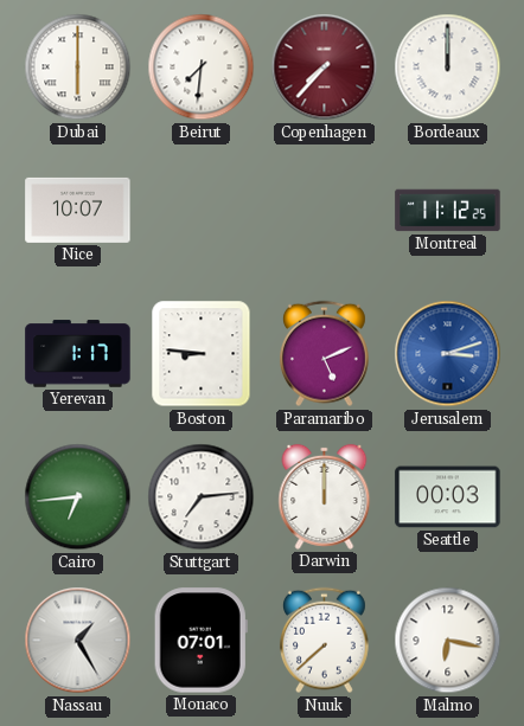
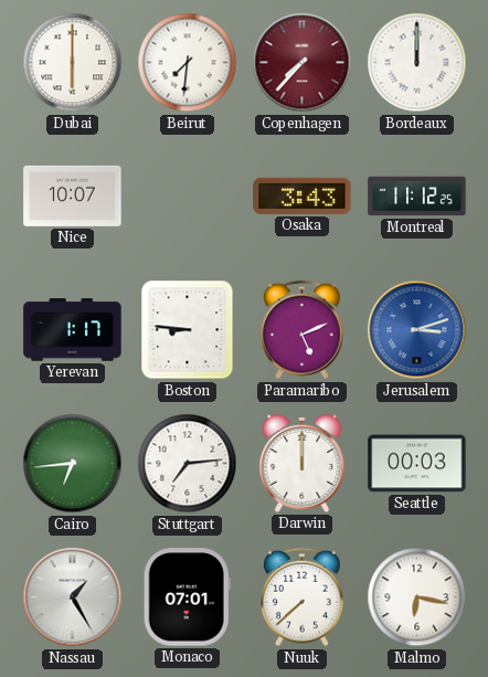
Osaka: none -> 3:43
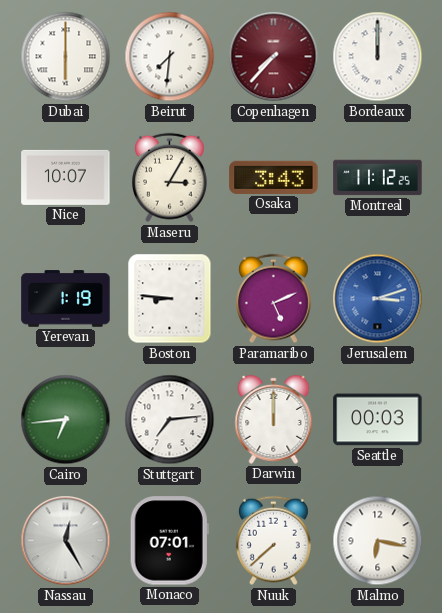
Maseru: none -> 3:05
Yerevan: 1:17 -> 1:19
Nassau: 1:25 -> 12:25
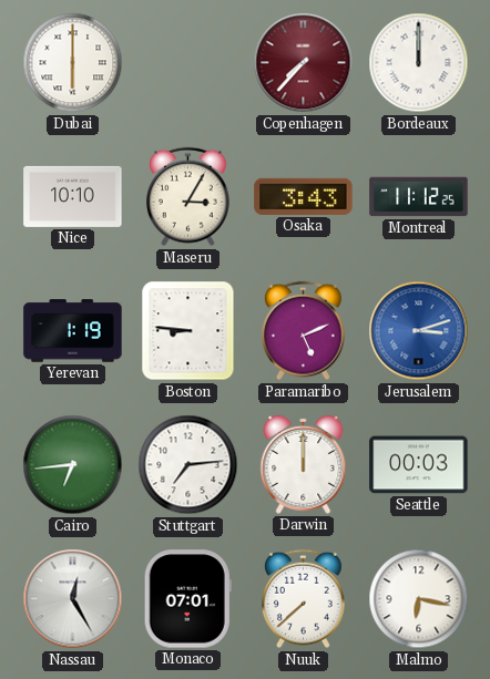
Beirut: 7:31 -> none
Nice: 10:07 -> 10:10
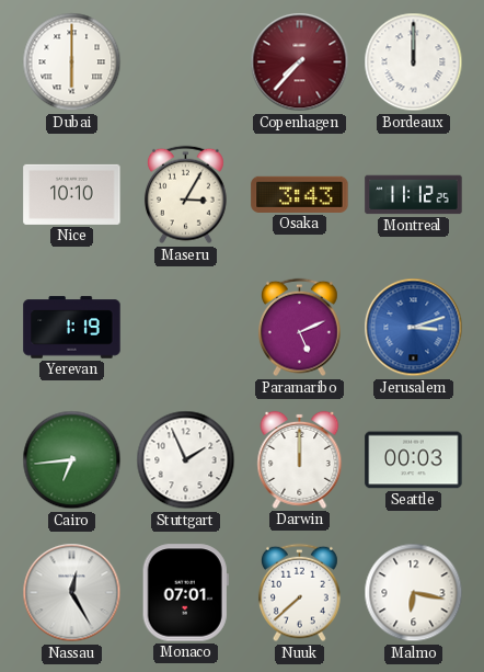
Boston: 8:46 -> none
Stuttgart: 7:14 -> 1:56
